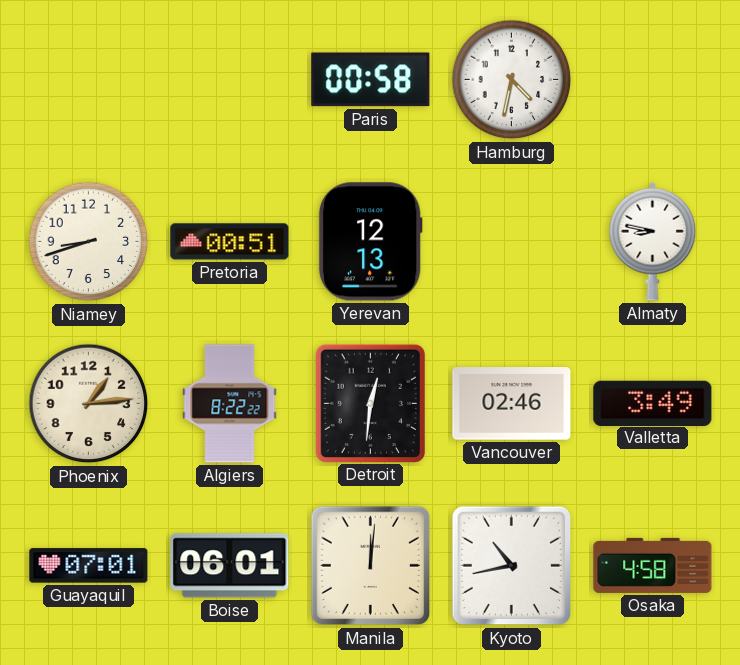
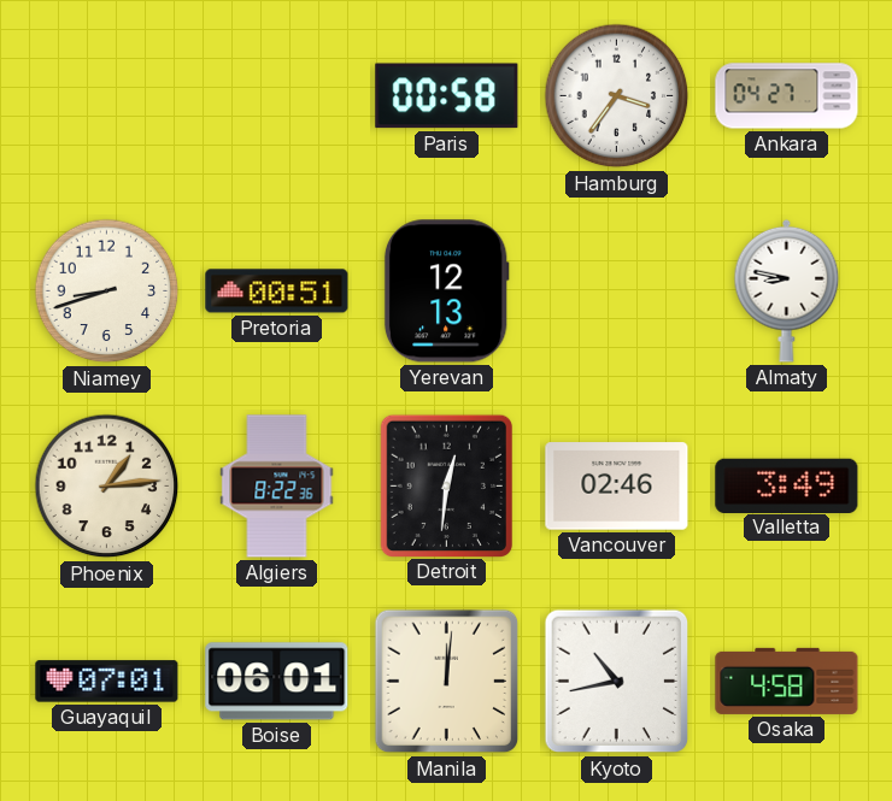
Hamburg: 4:32 -> 3:36
Ankara: none -> 04:27
Algiers: 8:22:22 -> 8:22:36
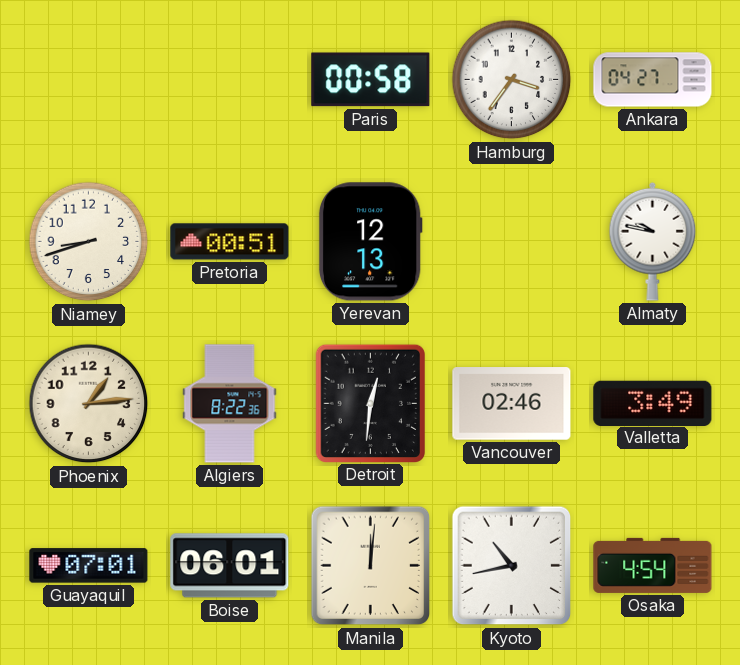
Almaty: 8:47 -> 9:47
Osaka: 4:58 -> 4:54
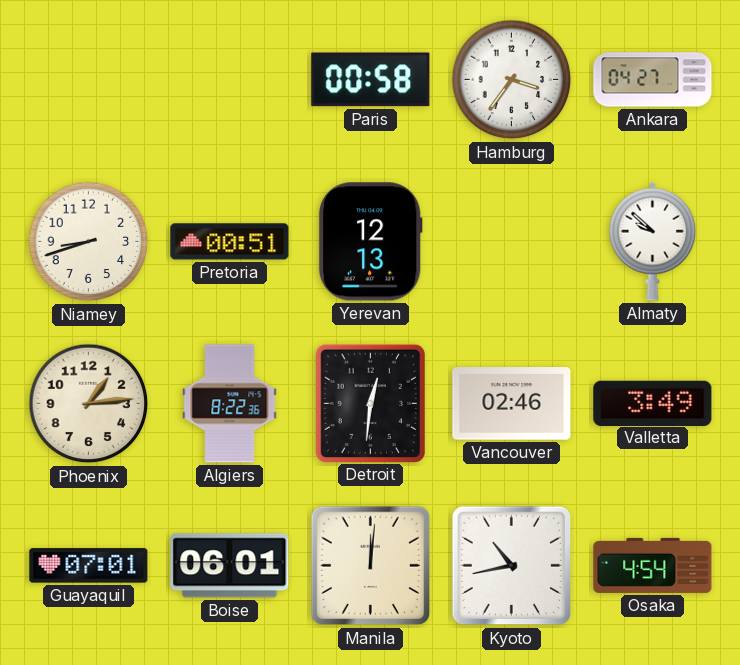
Almaty: 9:47 -> 9:52
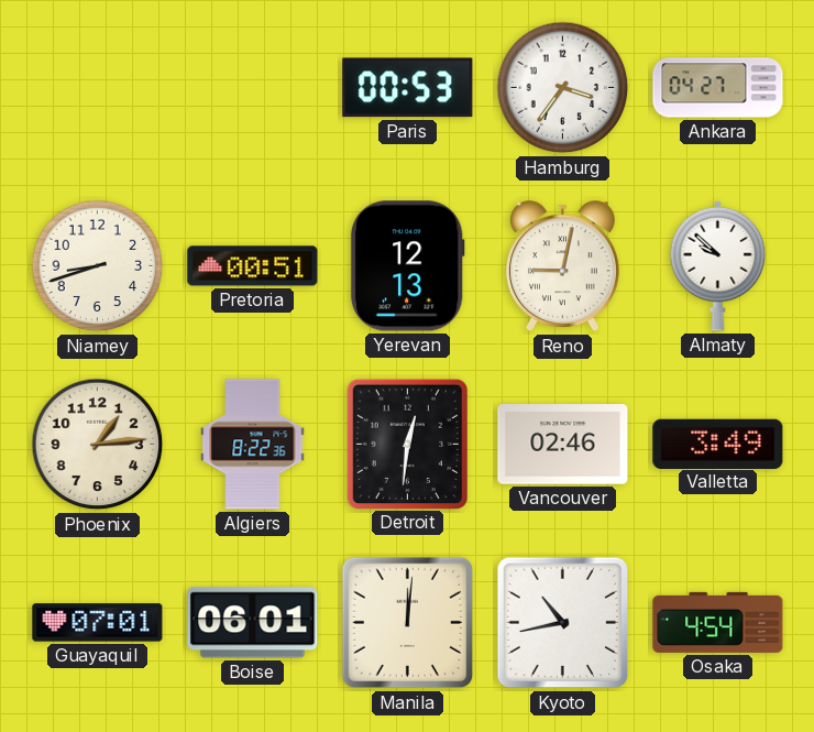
Paris: 00:58 -> 00:53
Reno: none -> 9:02
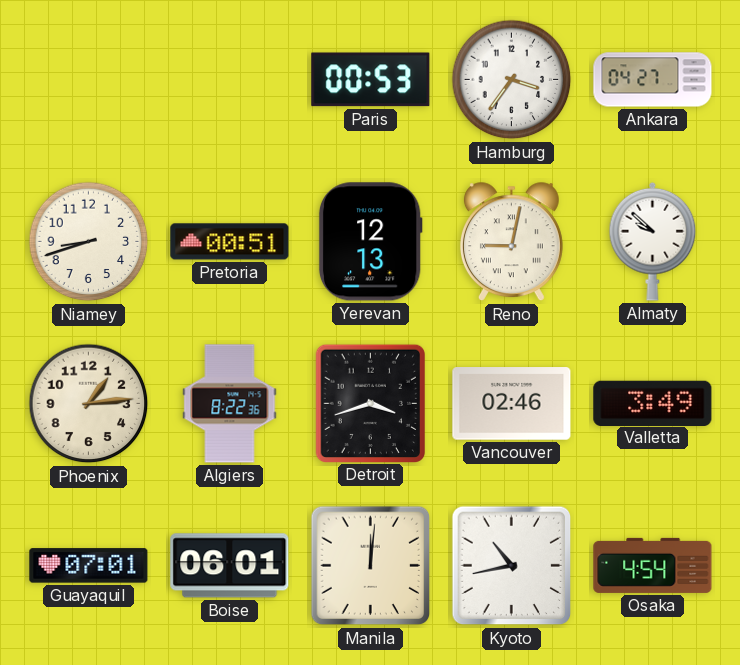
Detroit: 12:31 -> 3:42
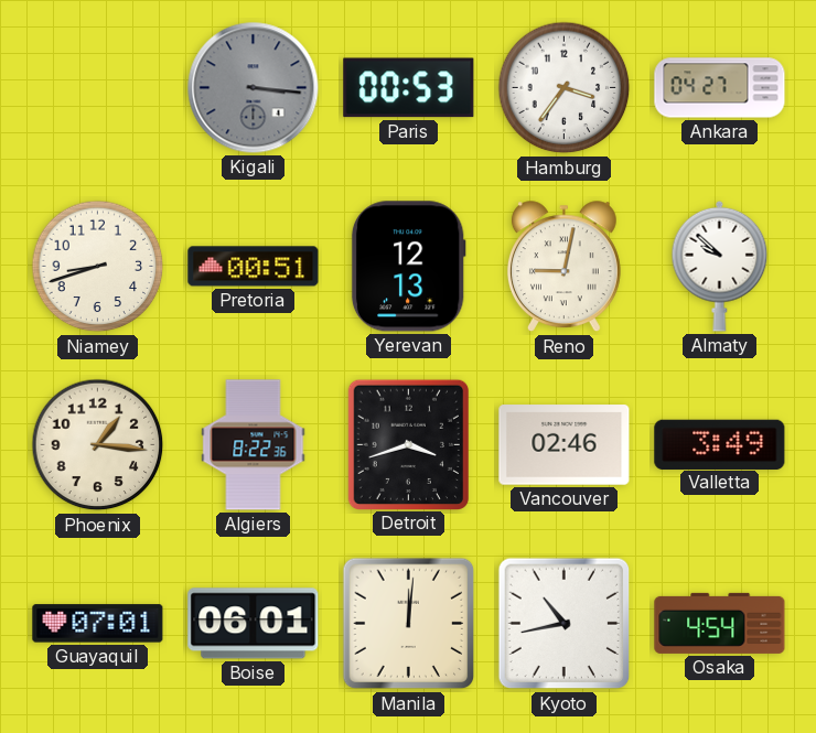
Kigali: none -> 3:16
Phoenix: 1:14 -> 1:16
